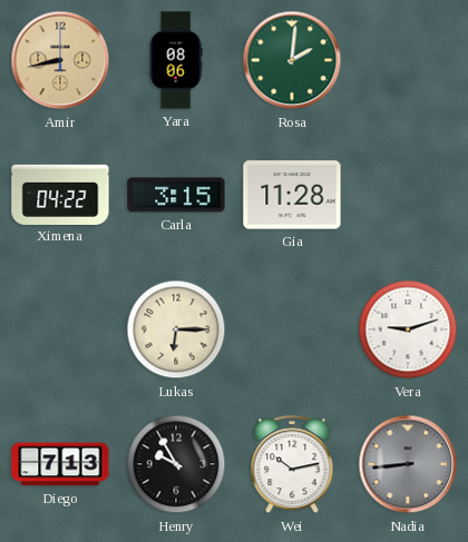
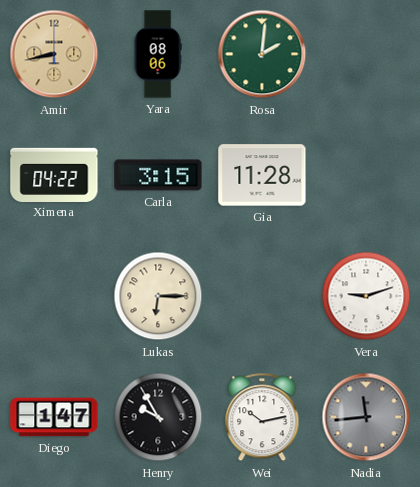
Diego: 7:13 -> 1:47
Nadia: 8:44 -> 11:44
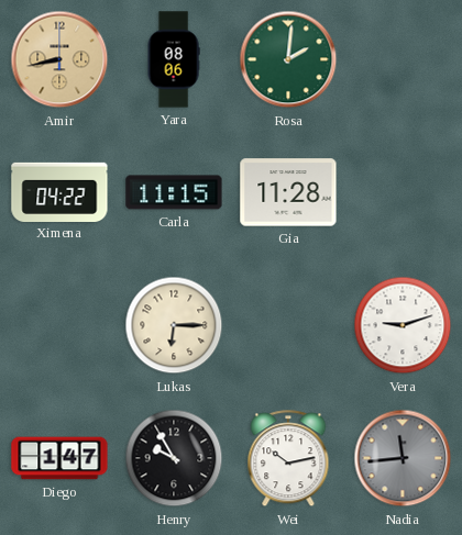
Carla: 3:15 -> 11:15
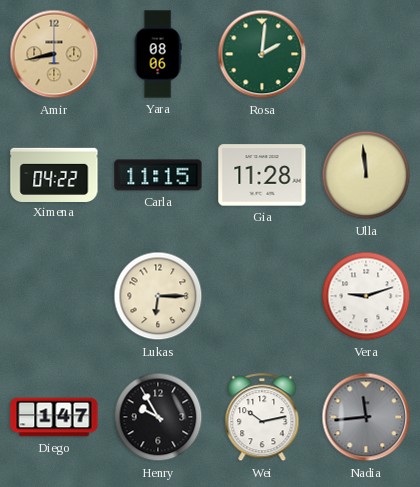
Ulla: none -> 11:59
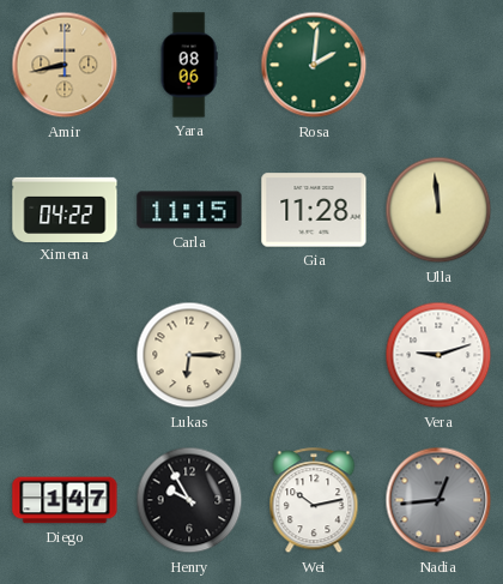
Nadia: 11:44 -> 12:44
